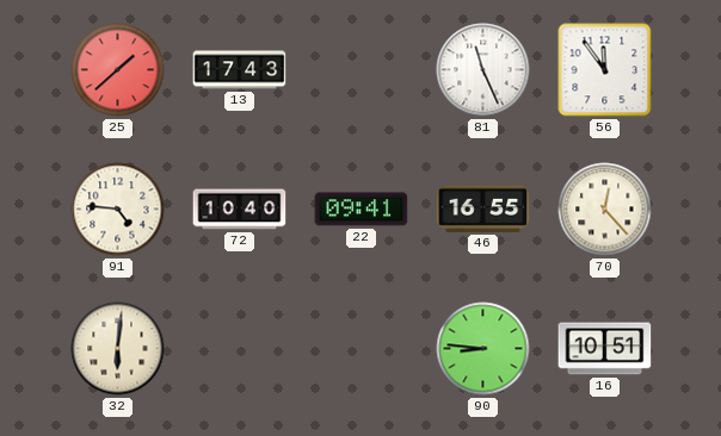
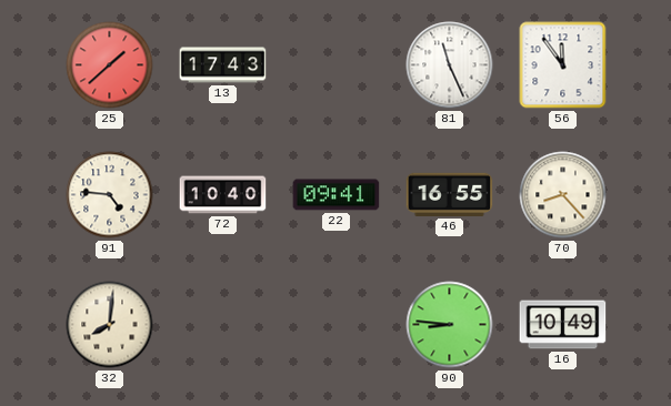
70: 12:23 -> 8:23
32: 6:01 -> 8:01
16: 10:51 -> 10:49
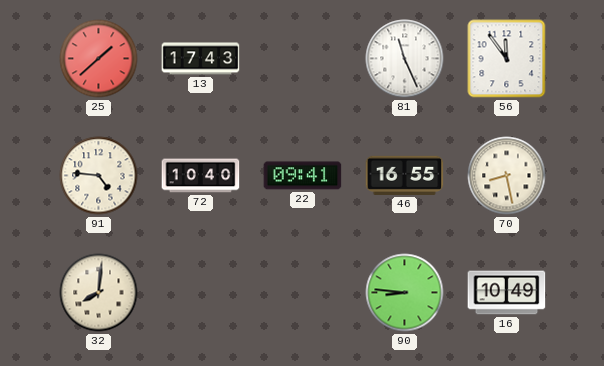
70: 8:23 -> 8:28
